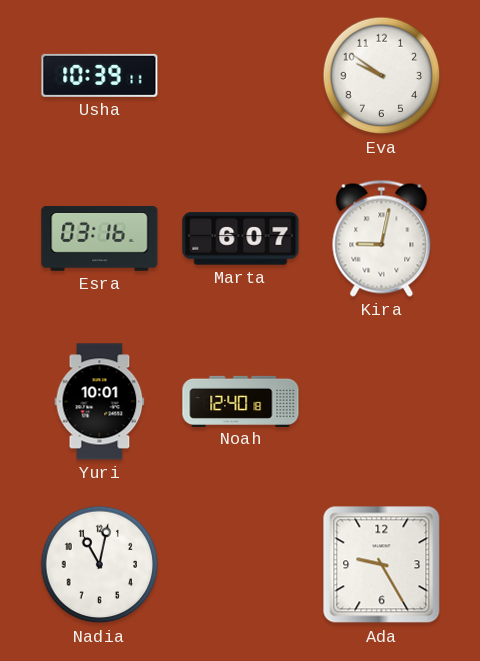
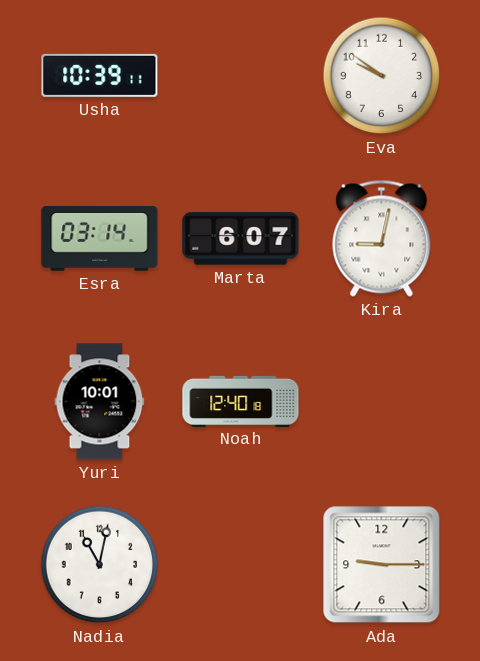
Esra: 03:16 -> 03:14
Ada: 9:25 -> 9:15
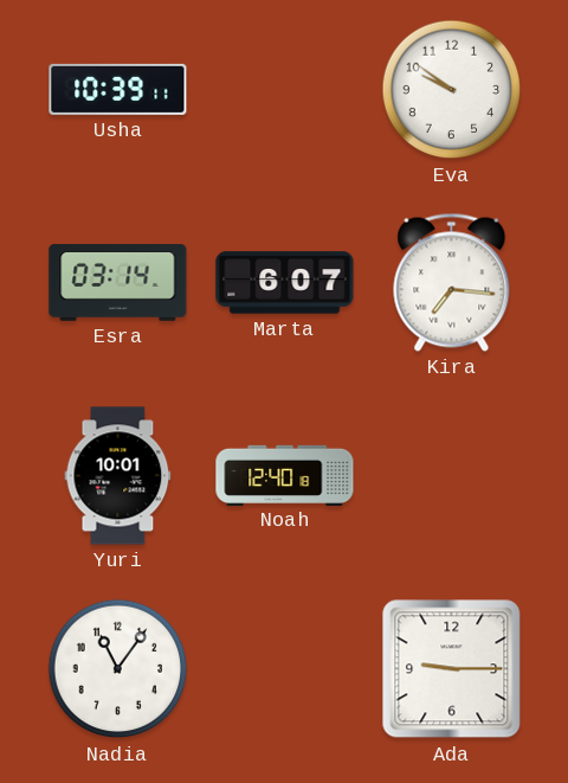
Kira: 9:02 -> 7:16
Nadia: 11:02 -> 11:06
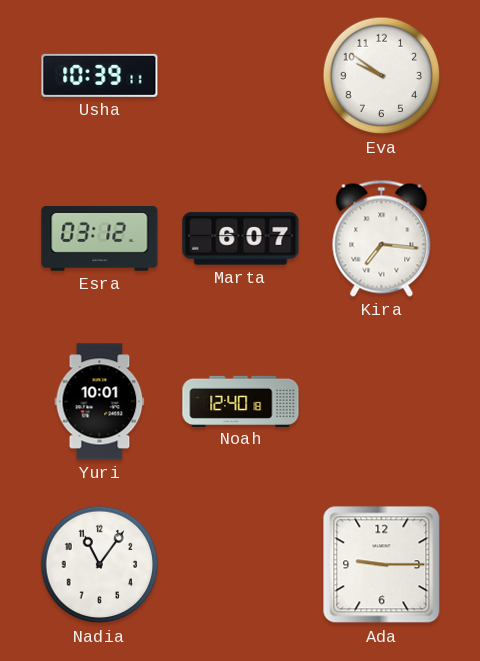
Esra: 03:14 -> 03:12
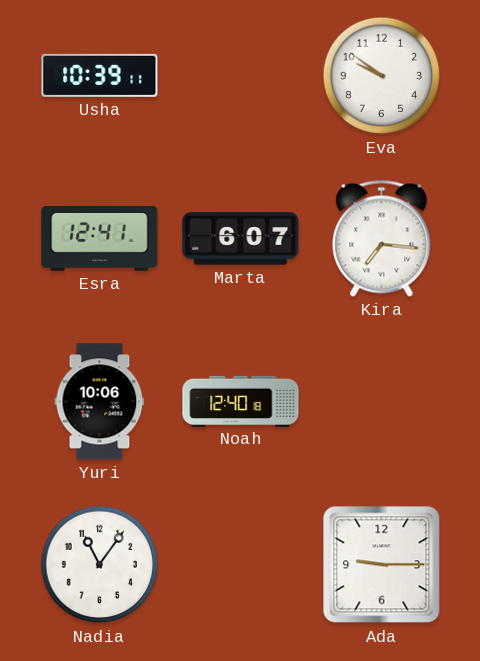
Esra: 03:12 -> 12:41
Yuri: 10:01 -> 10:06
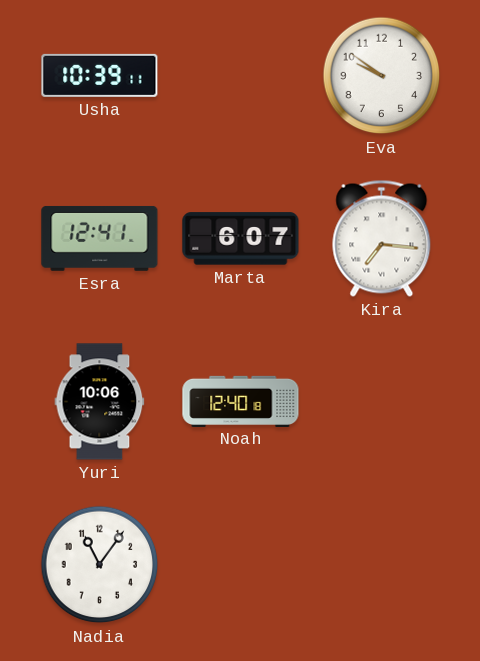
Ada: 9:15 -> none
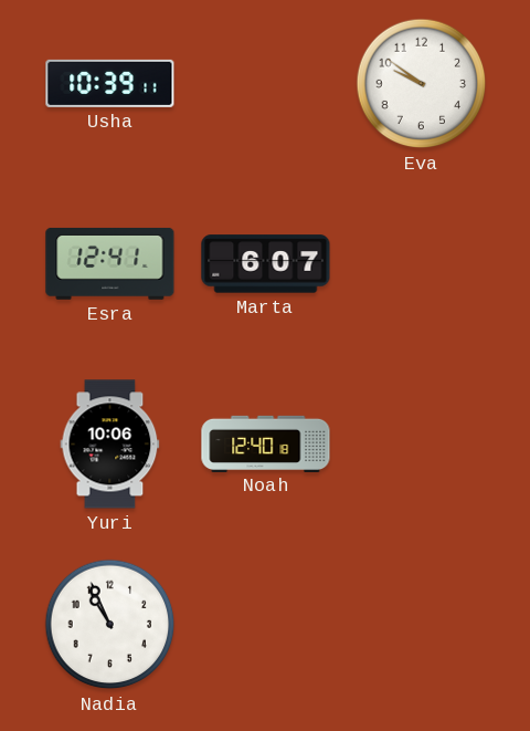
Kira: 7:16 -> none
Nadia: 11:06 -> 10:56
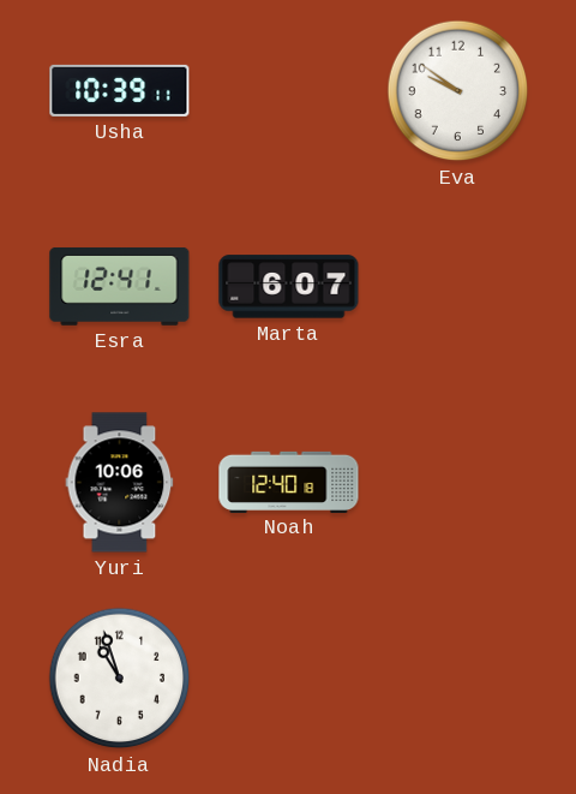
Nadia: 10:56 -> 10:57
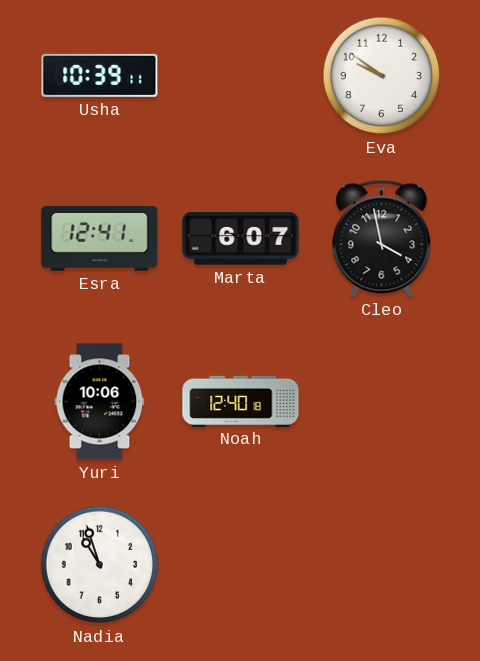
Cleo: none -> 3:58
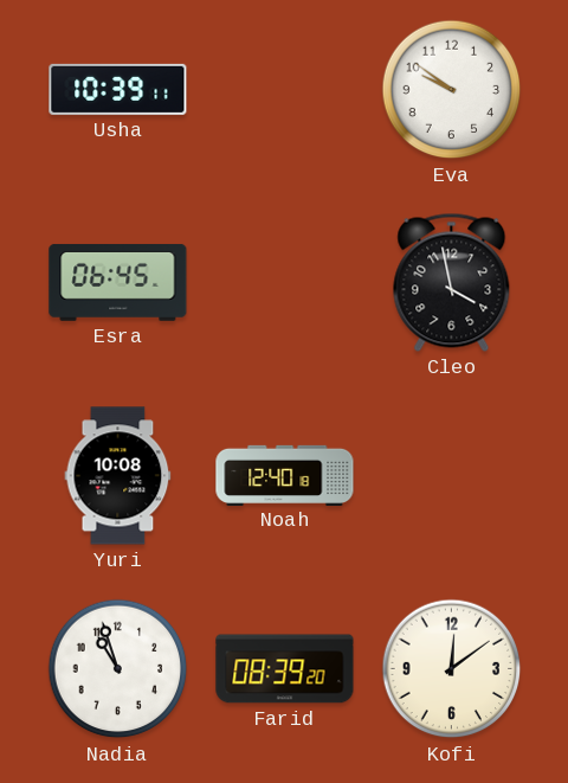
Esra: 12:41 -> 06:45
Marta: 6:07 -> none
Yuri: 10:06 -> 10:08
Farid: none -> 08:39
Kofi: none -> 12:09
